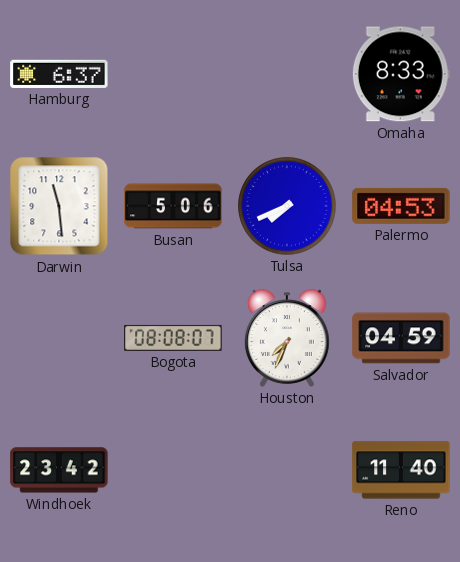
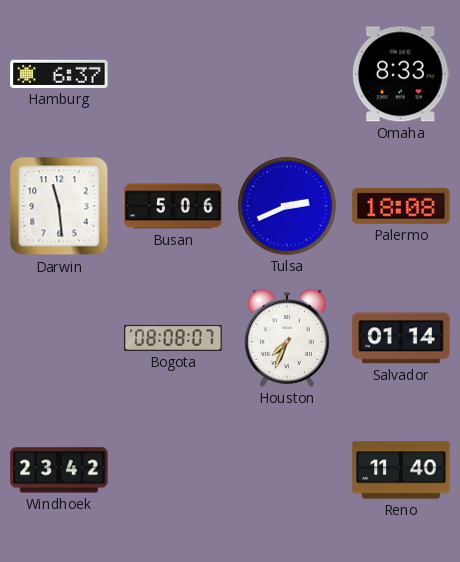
Tulsa: 7:41 -> 2:41
Palermo: 04:53 -> 18:08
Salvador: 04:59 -> 01:14
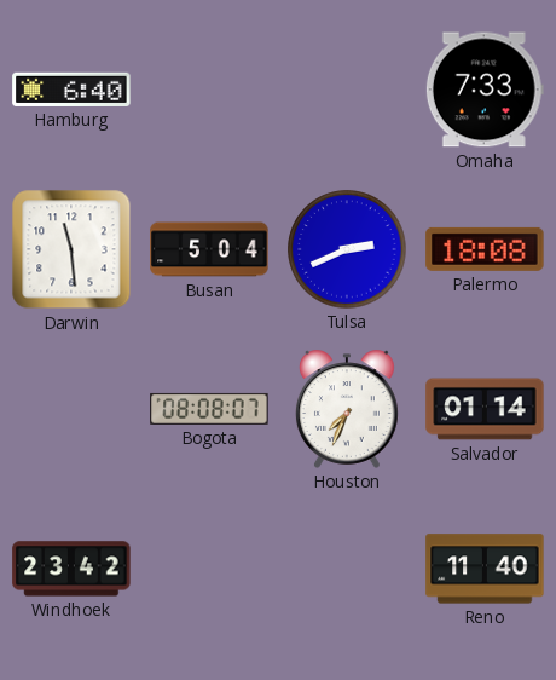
Hamburg: 6:37 -> 6:40
Omaha: 8:33 -> 7:33
Busan: 5:06 -> 5:04
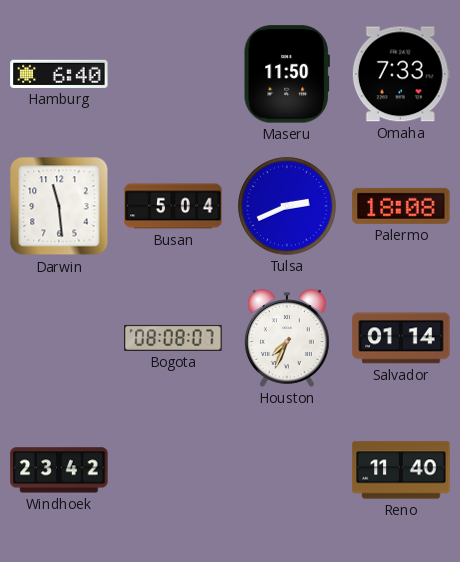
Maseru: none -> 11:50
